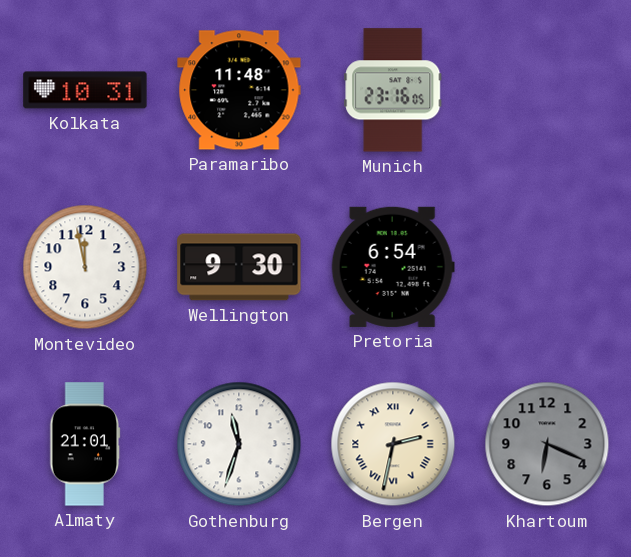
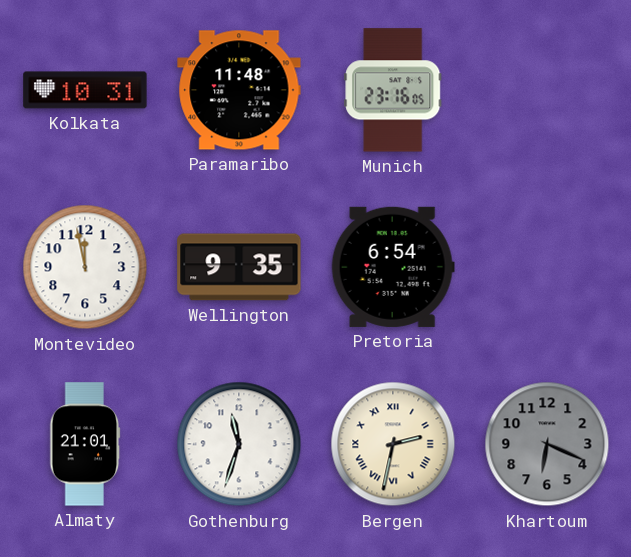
Wellington: 9:30 -> 9:35
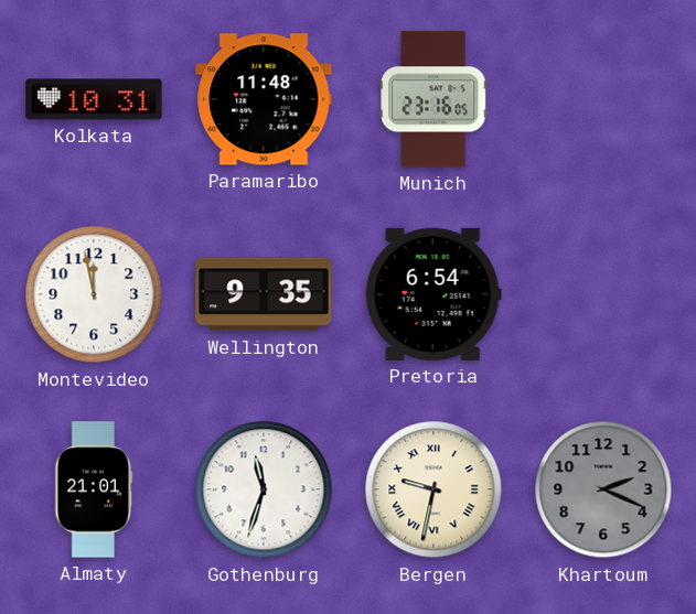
Bergen: 2:32 -> 9:32
Khartoum: 6:19 -> 2:19
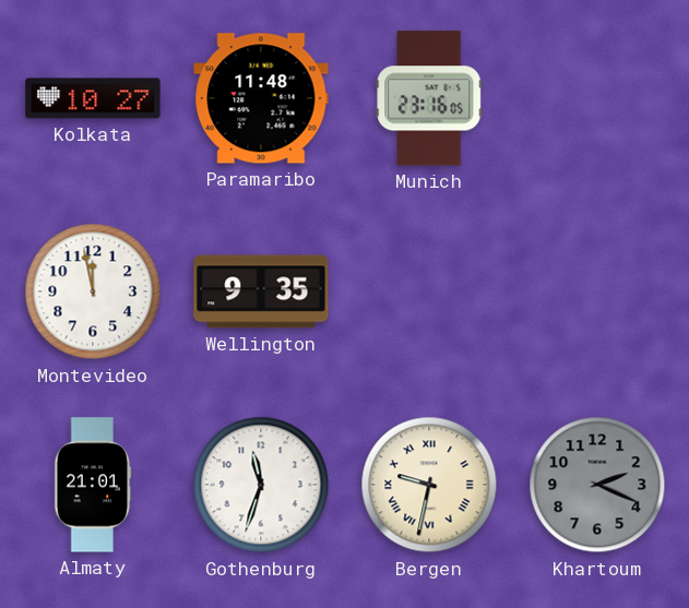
Kolkata: 10:31 -> 10:27
Pretoria: 6:54 -> none
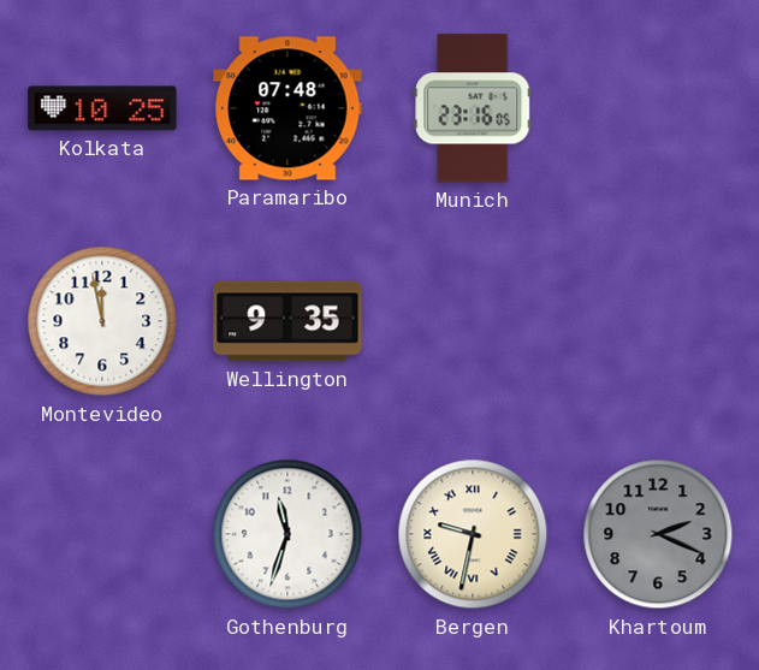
Kolkata: 10:27 -> 10:25
Paramaribo: 11:48 -> 07:48
Almaty: 21:01 -> none
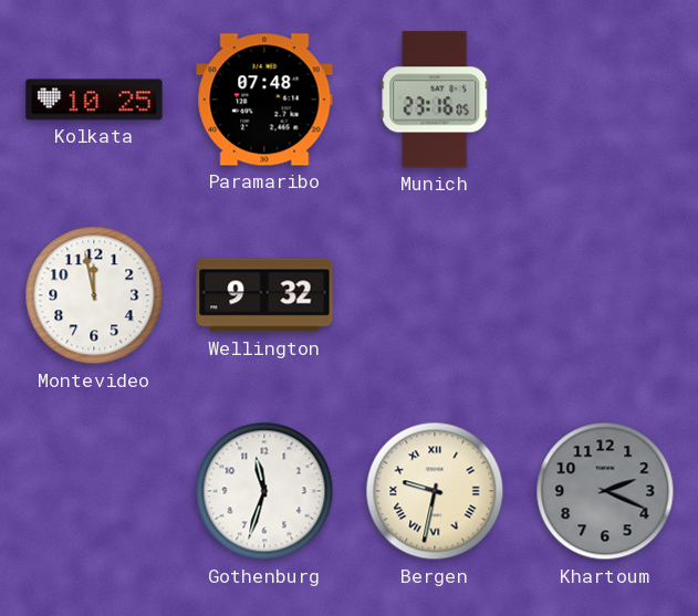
Wellington: 9:35 -> 9:32
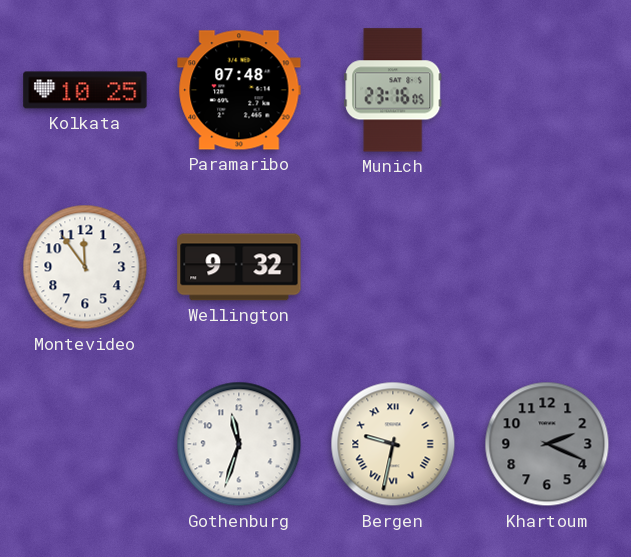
Montevideo: 11:58 -> 11:54
